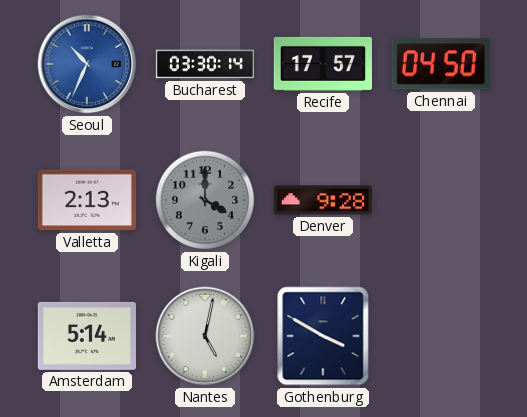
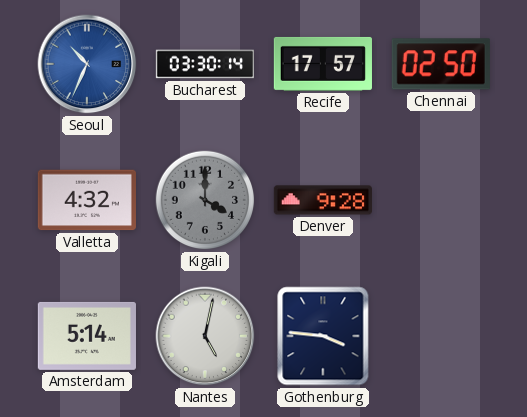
Chennai: 04:50 -> 02:50
Valletta: 2:13 -> 4:32
Gothenburg: 3:50 -> 3:46
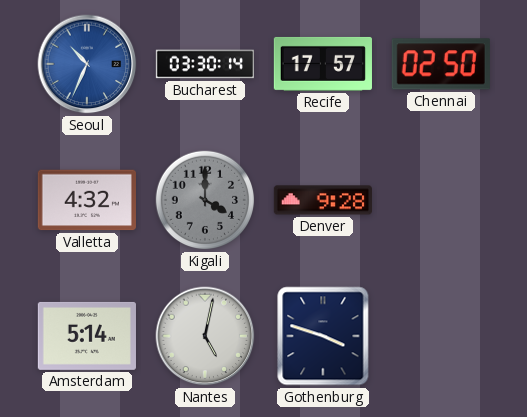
Gothenburg: 3:46 -> 3:48
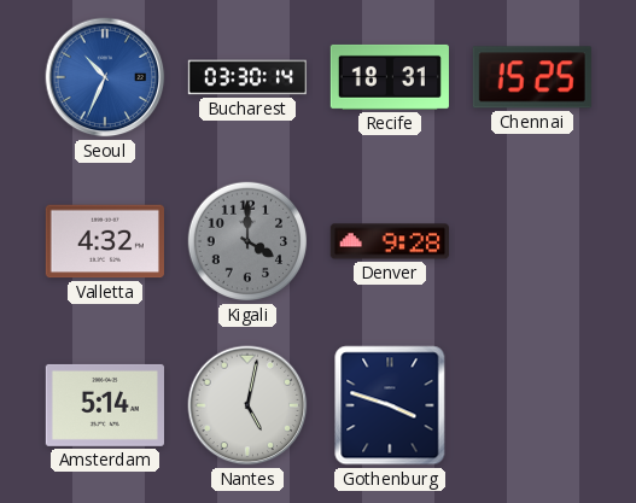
Recife: 17:57 -> 18:31
Chennai: 02:50 -> 15:25
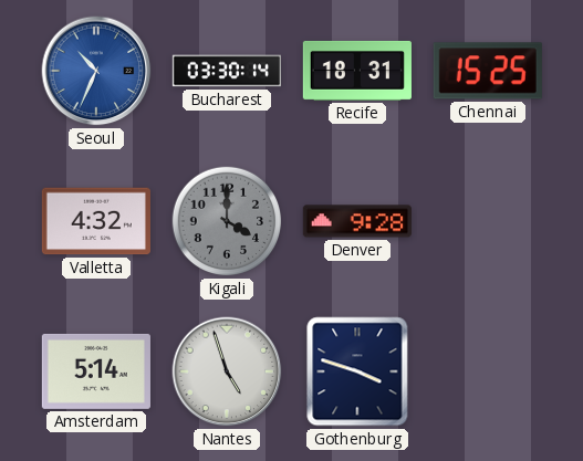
Nantes: 5:02 -> 4:57
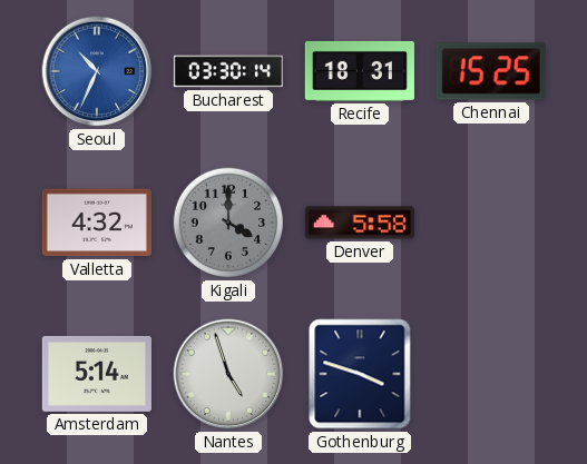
Denver: 9:28 -> 5:58
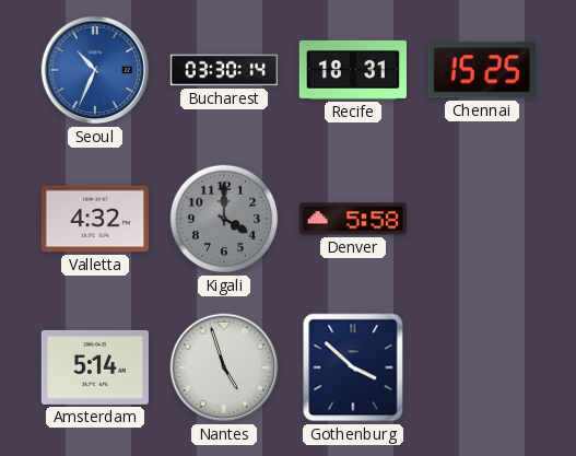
Gothenburg: 3:48 -> 3:52
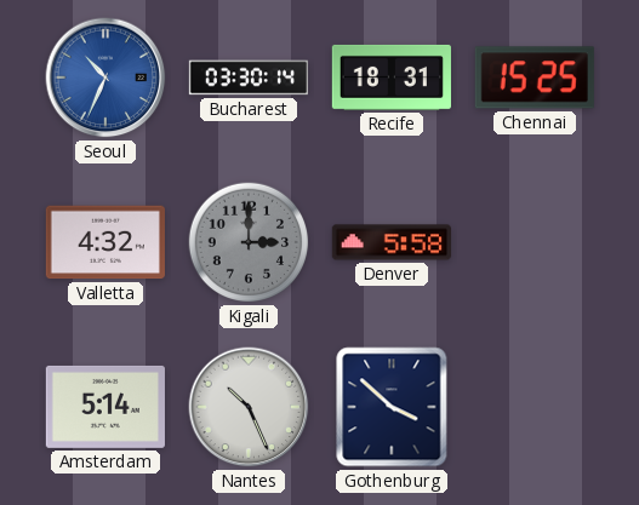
Kigali: 4:00 -> 3:00
Nantes: 4:57 -> 10:26
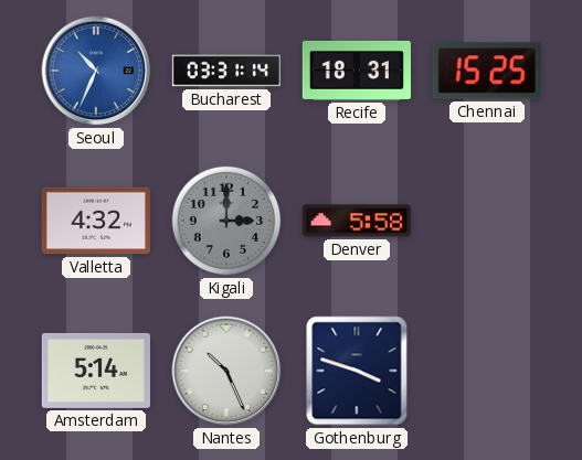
Bucharest: 03:30 -> 03:31
Gothenburg: 3:52 -> 3:48
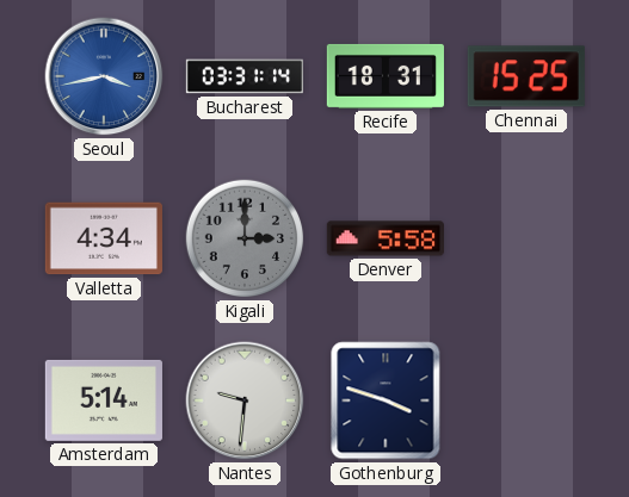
Seoul: 10:34 -> 3:43
Valletta: 4:32 -> 4:34
Nantes: 10:26 -> 9:31
